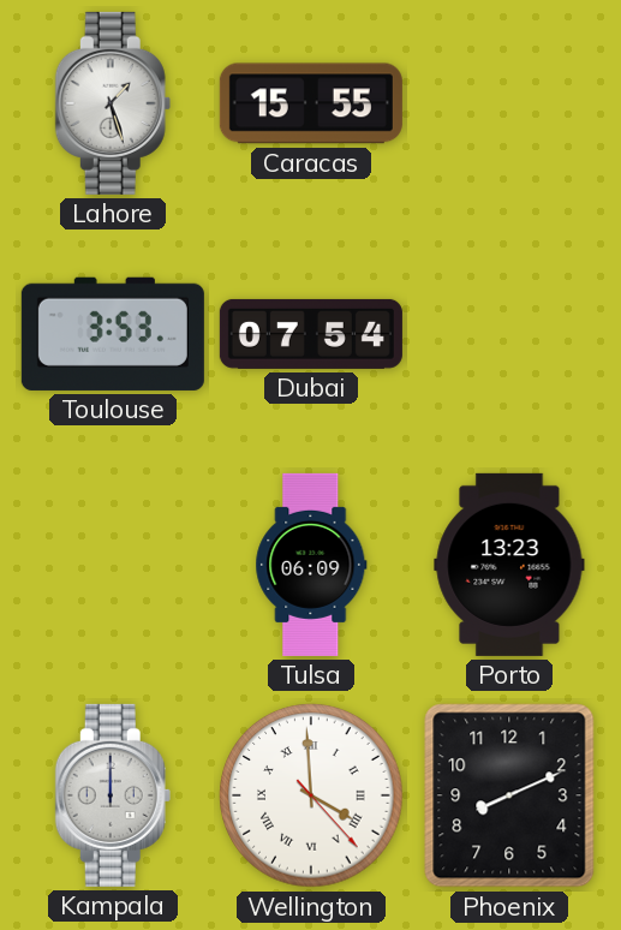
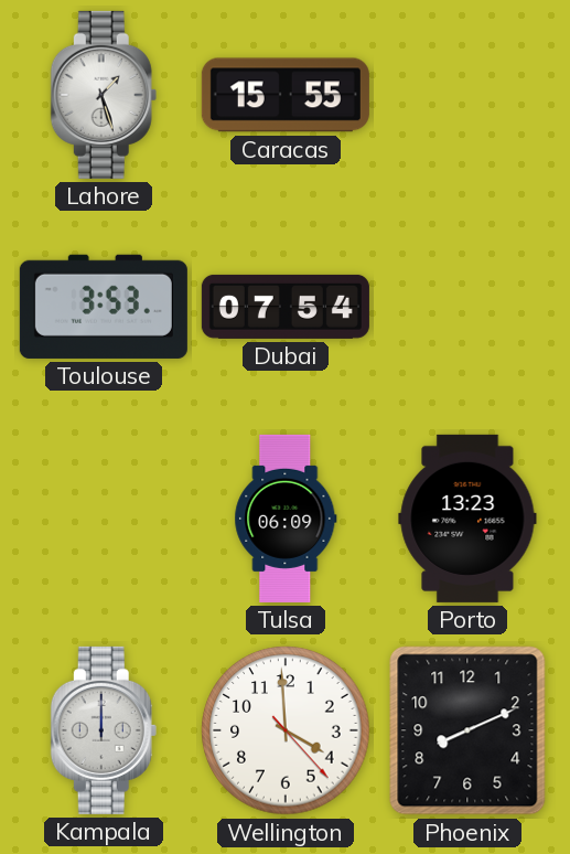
Wellington numerals: Roman -> Arabic
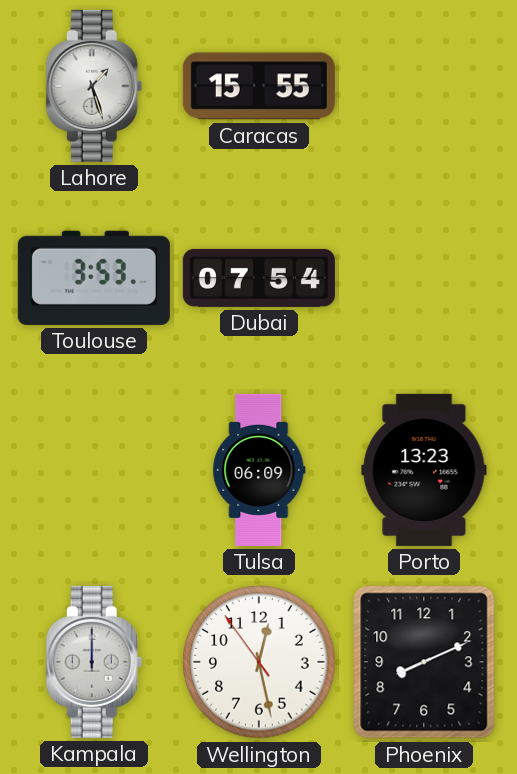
Wellington: 3:59 -> 12:27
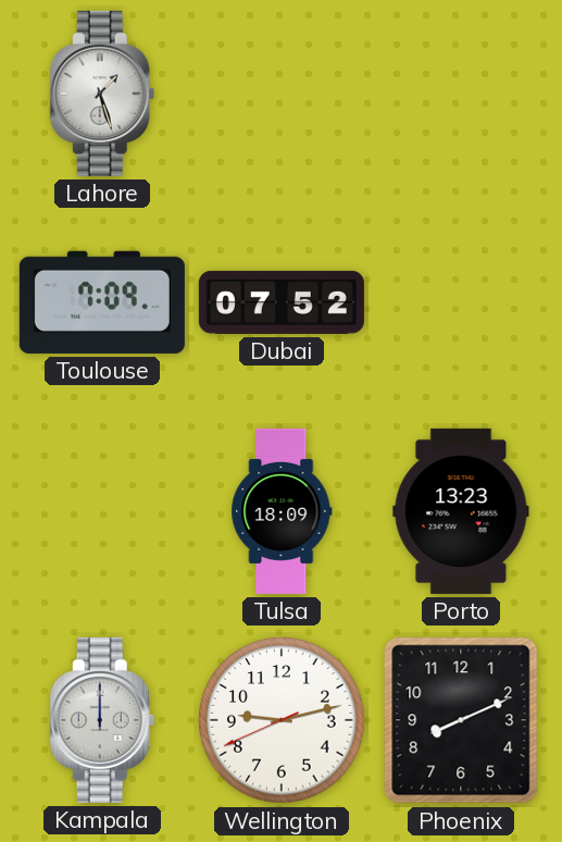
Caracas: 15:55 -> none
Toulouse: 3:53 -> 7:09
Dubai: 07:54 -> 07:52
Tulsa: 06:09 -> 18:09
Wellington: 12:27 -> 9:12
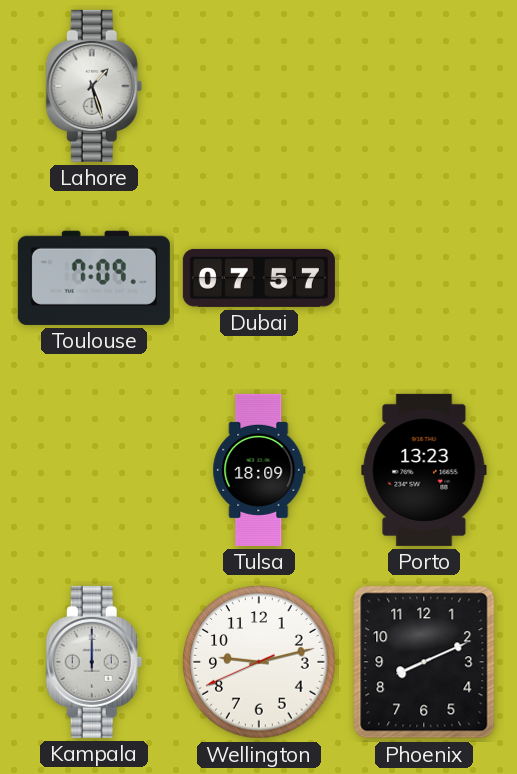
Dubai: 07:52 -> 07:57
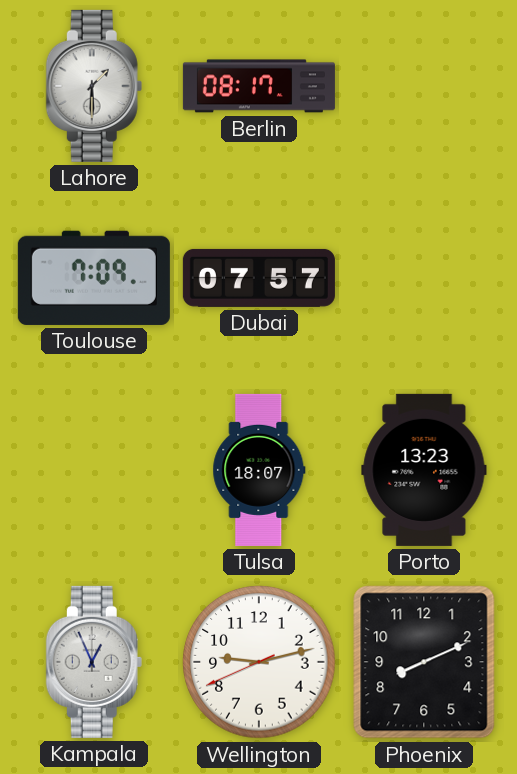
Lahore: 1:27 -> 1:30
Berlin: none -> 08:17
Tulsa: 18:09 -> 18:07
Kampala: 12:00 -> 12:56
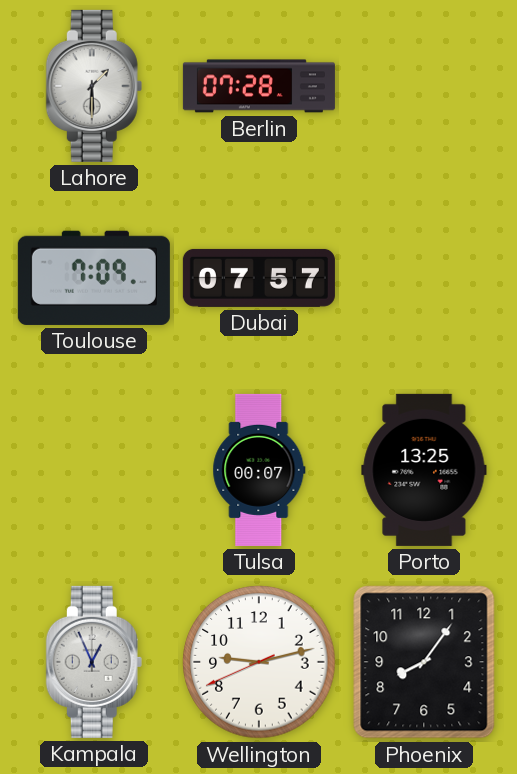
Berlin: 08:17 -> 07:28
Tulsa: 18:07 -> 00:07
Porto: 13:23 -> 13:25
Phoenix: 8:11 -> 8:06
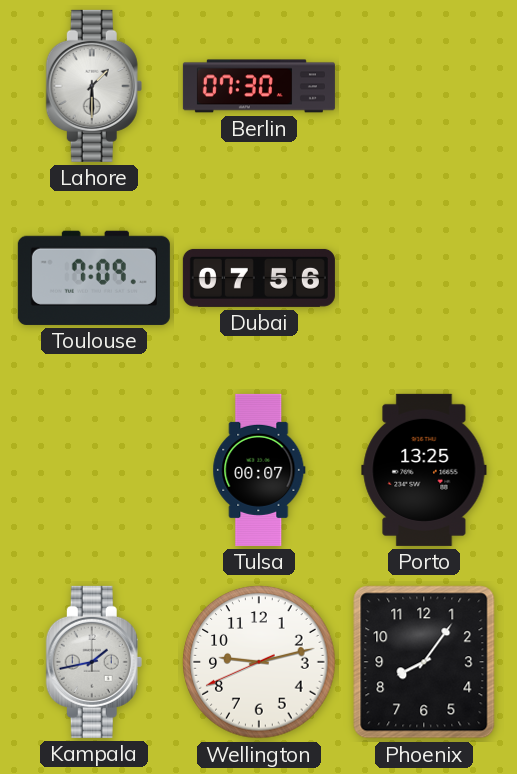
Berlin: 07:28 -> 07:30
Dubai: 07:57 -> 07:56
Kampala: 12:56 -> 1:43
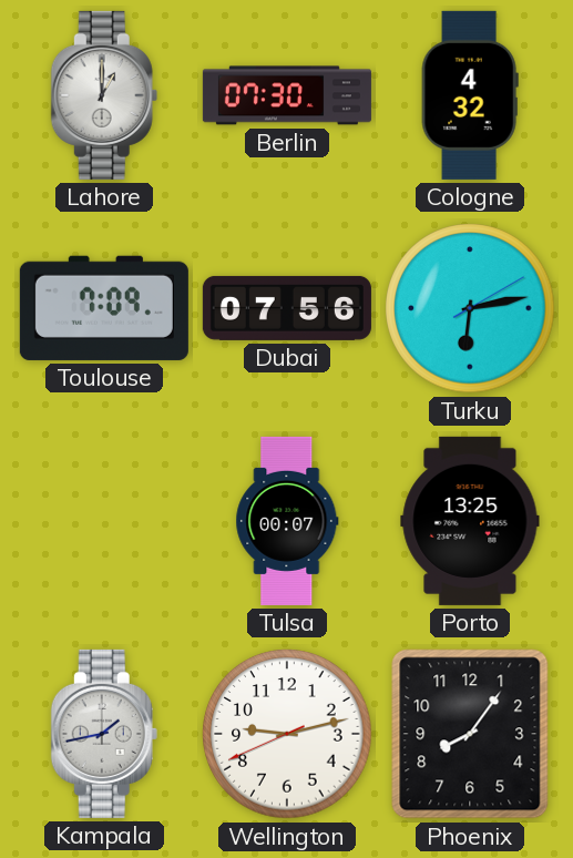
Lahore: 1:30 -> 1:00
Cologne: none -> 4:32
Turku: none -> 6:13
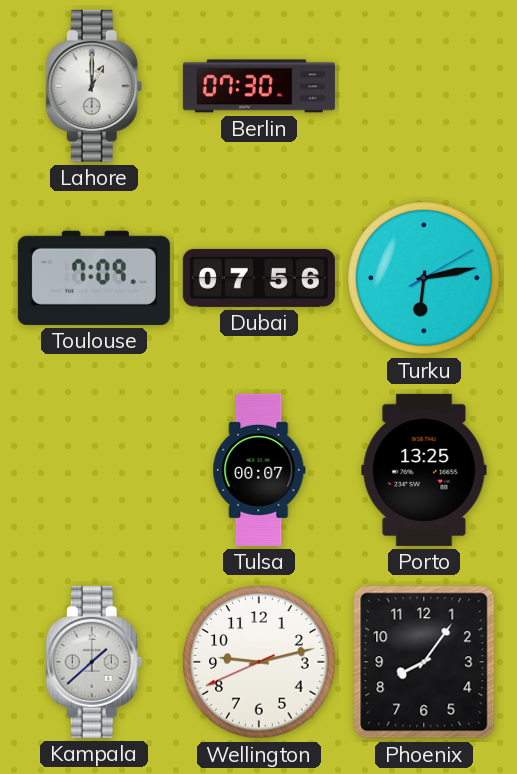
Cologne: 4:32 -> none
Kampala: 1:43 -> 1:38
